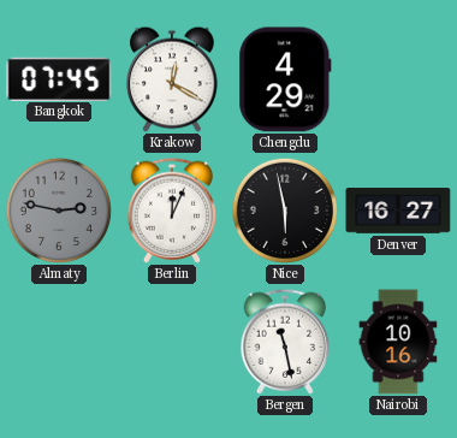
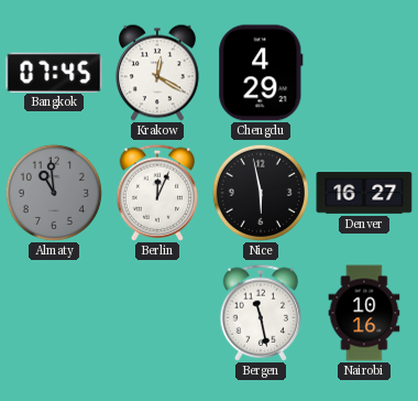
Almaty: 2:47 -> 10:59
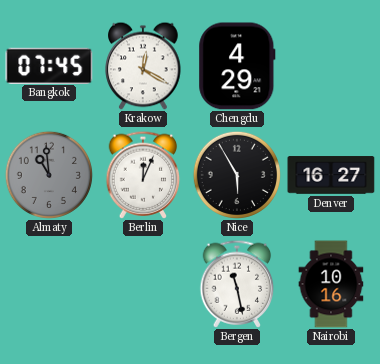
Nice: 5:58 -> 5:55
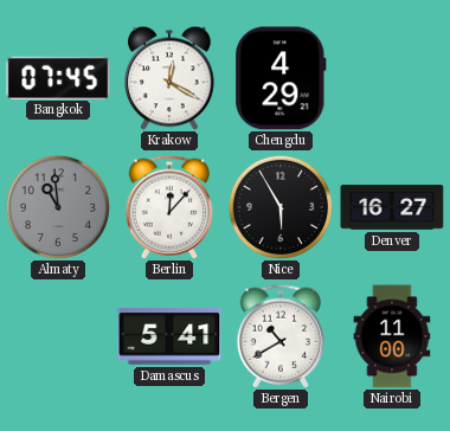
Berlin: 12:04 -> 12:07
Damascus: none -> 5:41
Bergen: 11:28 -> 10:40
Nairobi: 10:16 -> 11:00
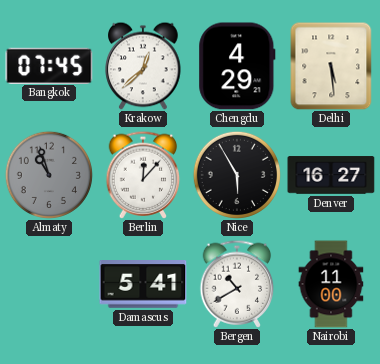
Krakow: 12:20 -> 12:38
Delhi: none -> 5:29
Almaty: 10:59 -> 10:57
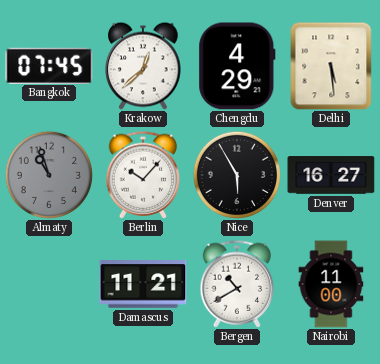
Berlin: 12:07 -> 10:07
Damascus: 5:41 -> 11:21
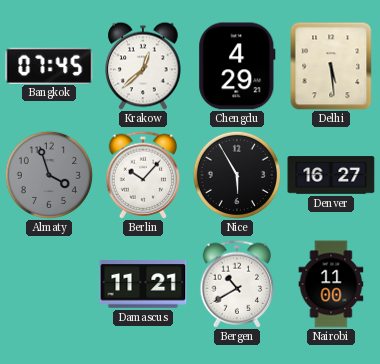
Almaty: 10:57 -> 3:57
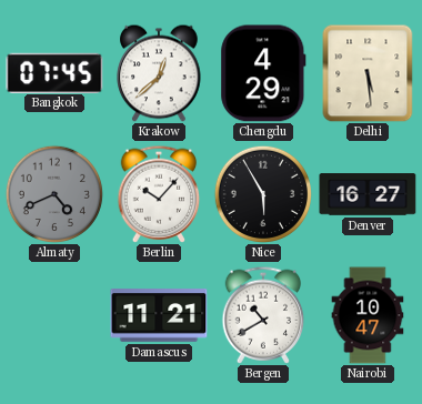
Almaty: 3:57 -> 4:41
Nairobi: 11:00 -> 10:47
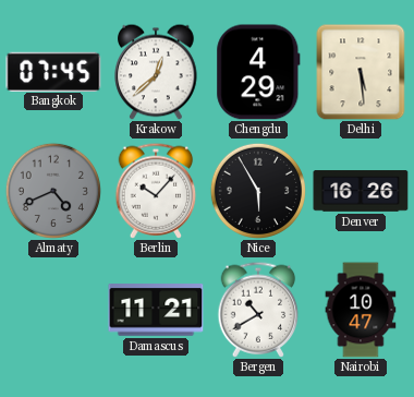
Denver: 16:27 -> 16:26
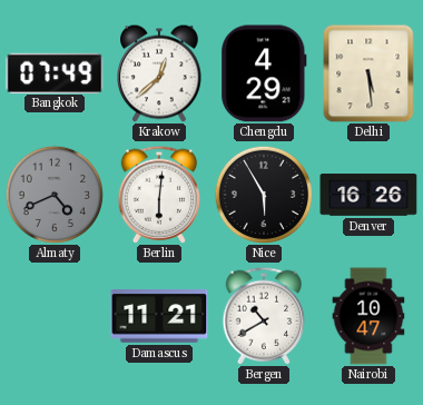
Bangkok: 07:45 -> 07:49
Berlin: 10:07 -> 6:01
